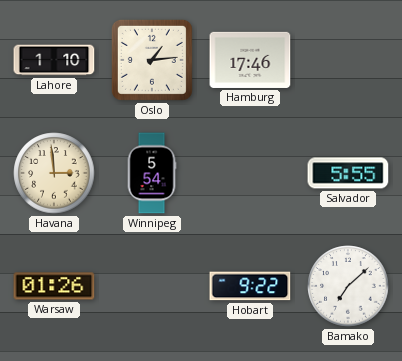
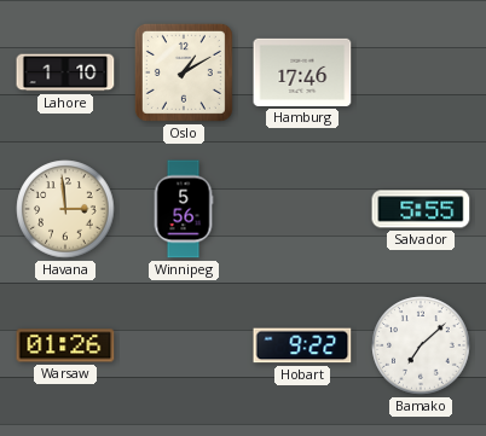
Oslo: 1:14 -> 1:10
Winnipeg: 5:54 -> 5:56
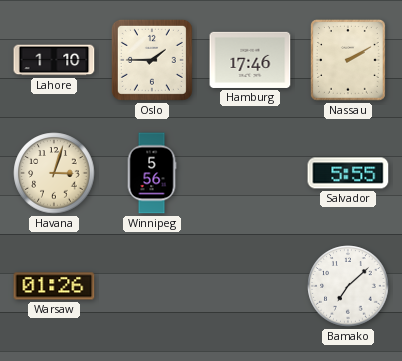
Oslo: 1:10 -> 1:45
Nassau: none -> 2:10
Havana: 2:59 -> 3:03
Hobart: 9:22 -> none
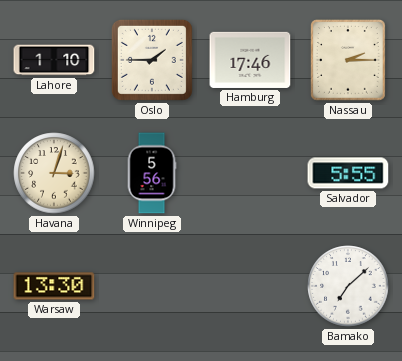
Nassau: 2:10 -> 2:15
Warsaw: 01:26 -> 13:30
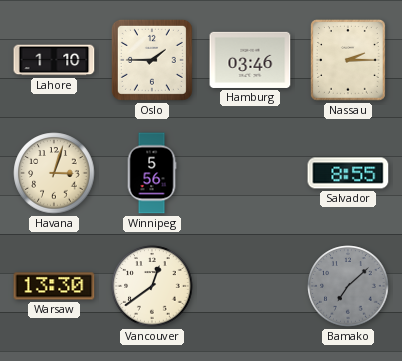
Hamburg: 17:46 -> 03:46
Salvador: 5:55 -> 8:55
Vancouver: none -> 12:39
Bamako dial: white -> grey
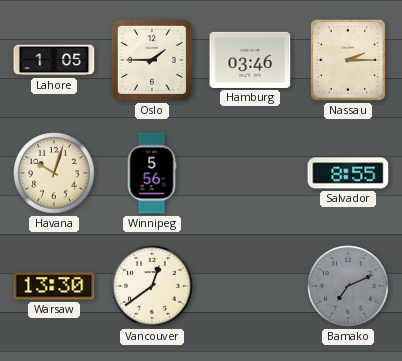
Lahore: 1:10 -> 1:05
Havana: 3:03 -> 10:03
Bamako: 7:08 -> 7:11
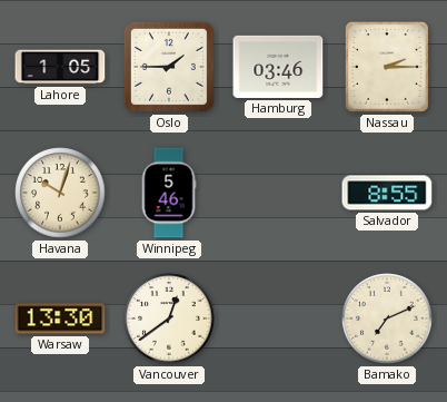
Winnipeg: 5:56 -> 5:46
Bamako dial: grey -> cream
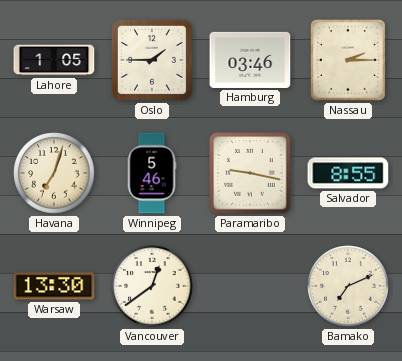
Havana: 10:03 -> 7:03
Paramaribo: none -> 9:17
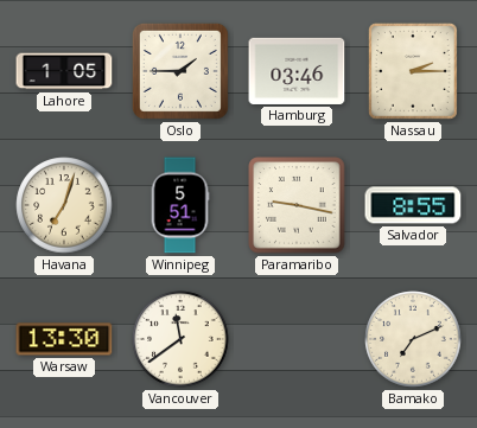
Winnipeg: 5:46 -> 5:51
Vancouver: 12:39 -> 11:39
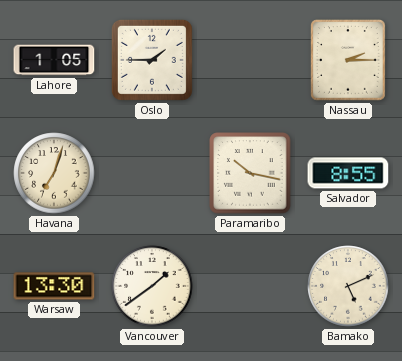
Hamburg: 03:46 -> none
Winnipeg: 5:51 -> none
Paramaribo: 9:17 -> 10:17
Vancouver: 11:39 -> 1:39
Bamako: 7:11 -> 5:11
